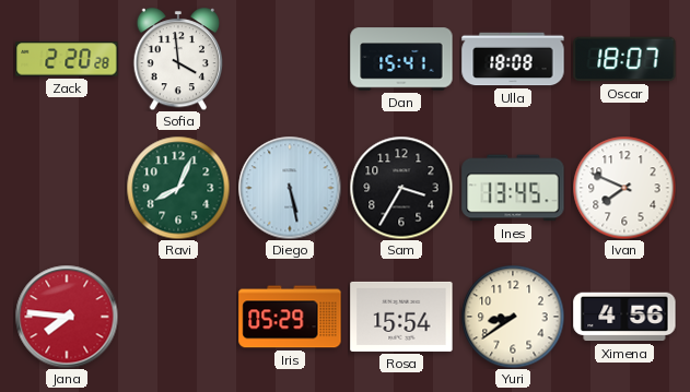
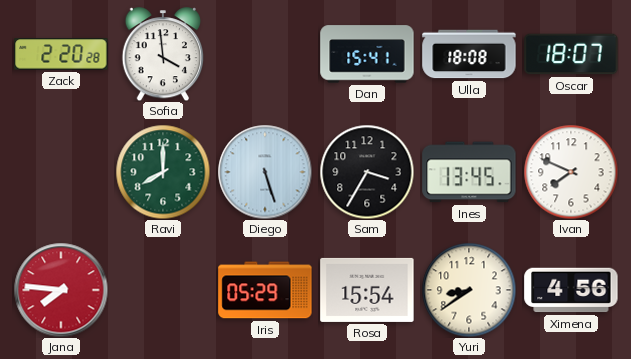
Ravi: 8:04 -> 8:00
Diego: 5:28 -> 5:27
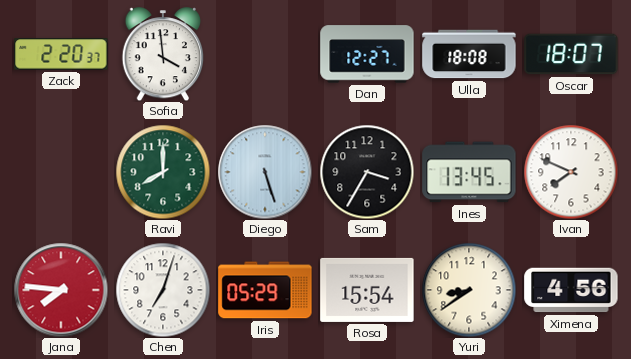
Zack: 2:20:28 -> 2:20:37
Dan: 15:41 -> 12:27
Chen: none -> 7:03
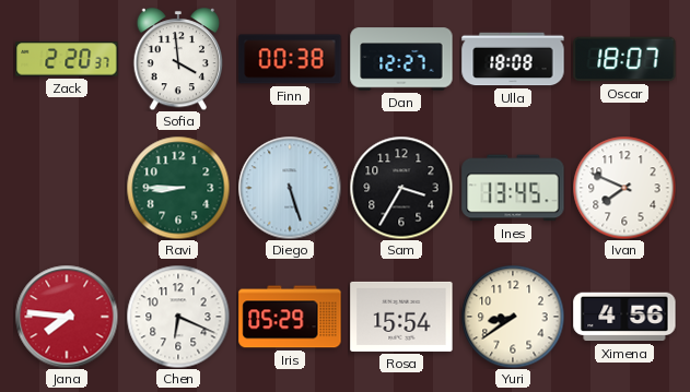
Finn: none -> 00:38
Ravi: 8:00 -> 8:45
Chen: 7:03 -> 6:19
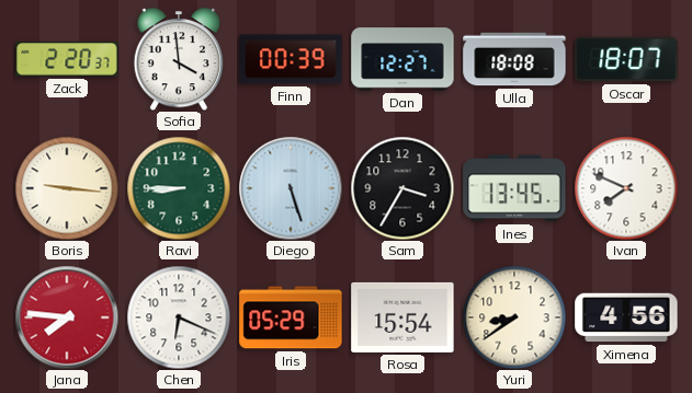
Finn: 00:38 -> 00:39
Boris: none -> 9:16
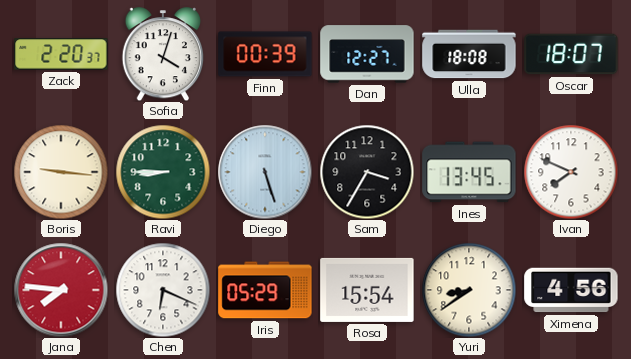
Sofia: 3:59 -> 4:03
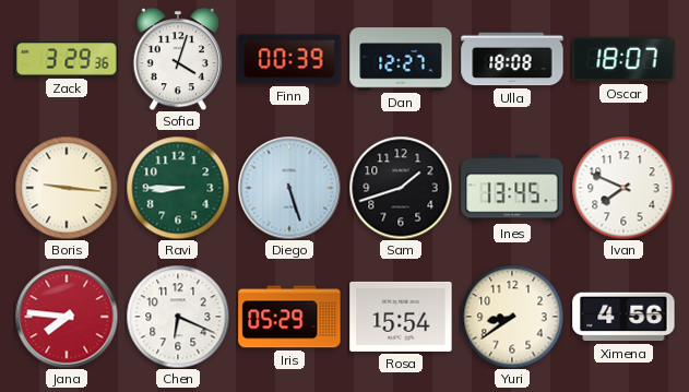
Zack: 2:20 -> 3:29
Sam: 3:35 -> 1:42
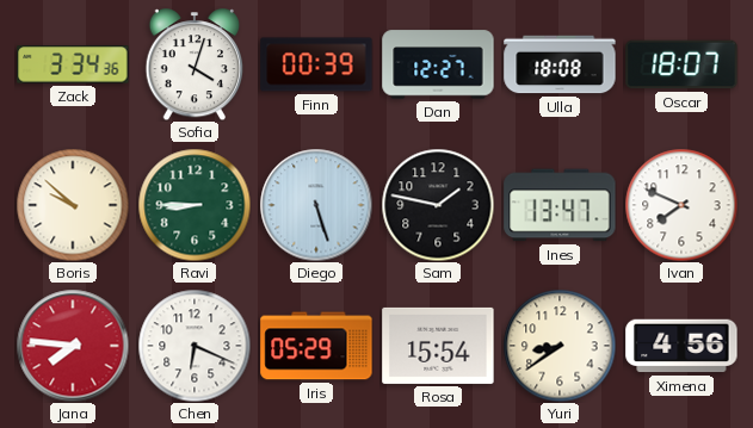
Zack: 3:29 -> 3:34
Boris: 9:16 -> 9:52
Sam: 1:42 -> 1:47
Ines: 13:45 -> 13:47
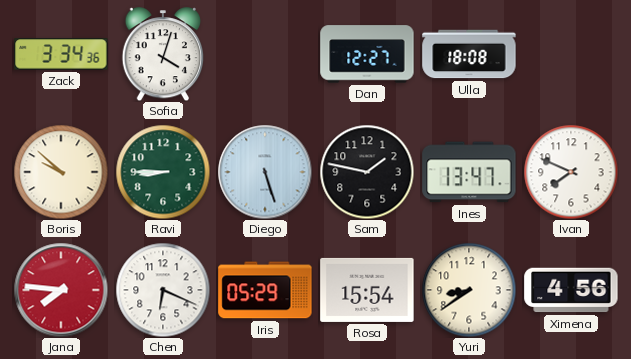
Finn: 00:39 -> none
Oscar: 18:07 -> none
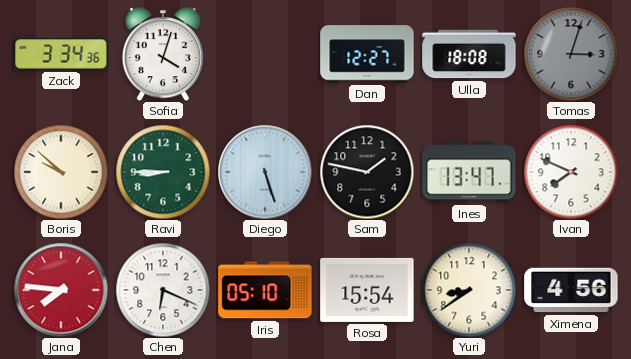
Tomas: none -> 3:03
Iris: 05:29 -> 05:10
